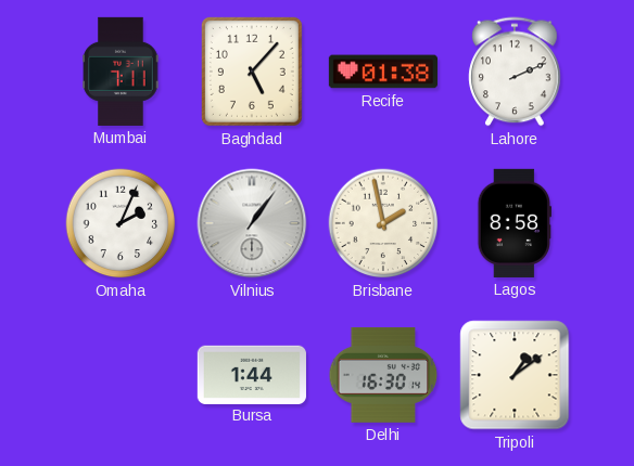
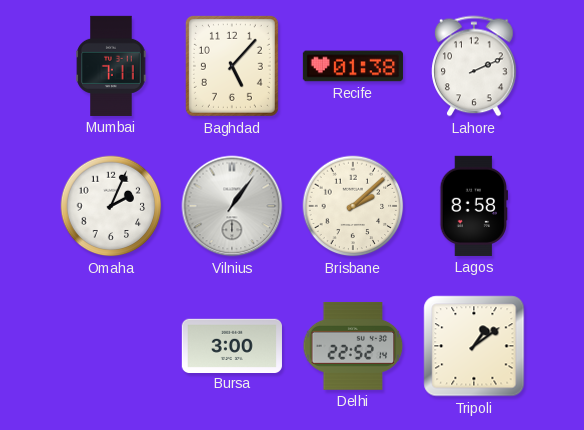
Brisbane: 1:58 -> 2:08
Bursa: 1:44 -> 3:00
Delhi: 16:30 -> 22:52
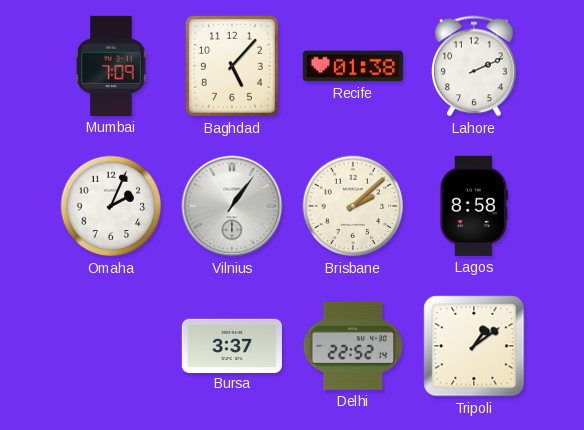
Mumbai: 7:11 -> 7:09
Bursa: 3:00 -> 3:37
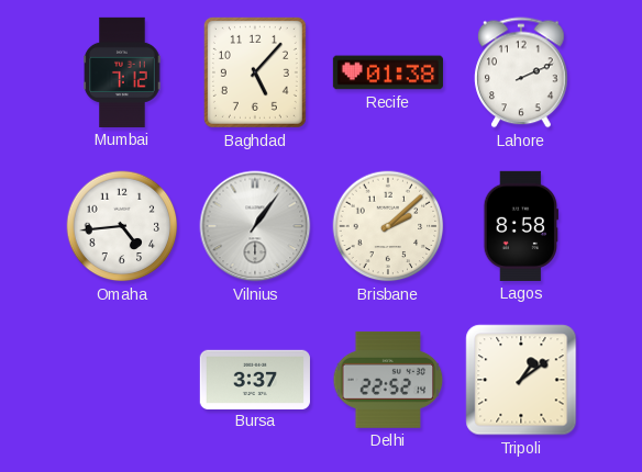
Mumbai: 7:09 -> 7:12
Omaha: 2:04 -> 4:44
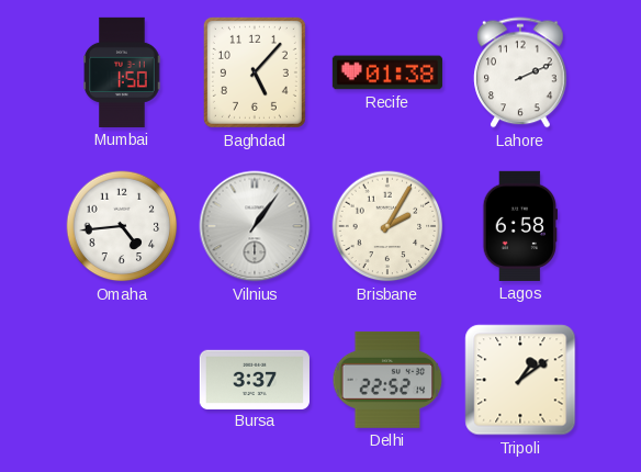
Mumbai: 7:12 -> 1:50
Brisbane: 2:08 -> 2:05
Lagos: 8:58 -> 6:58
